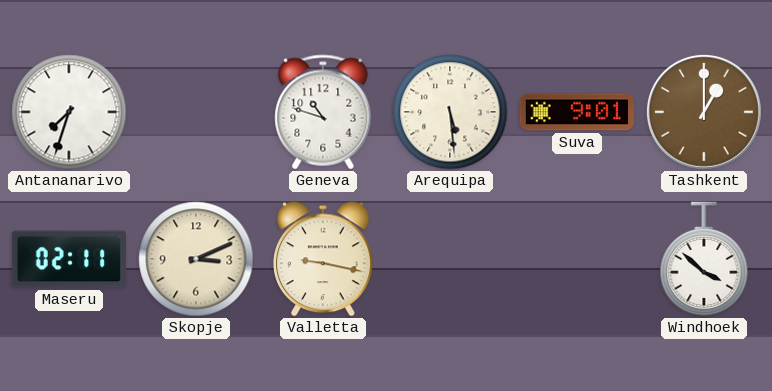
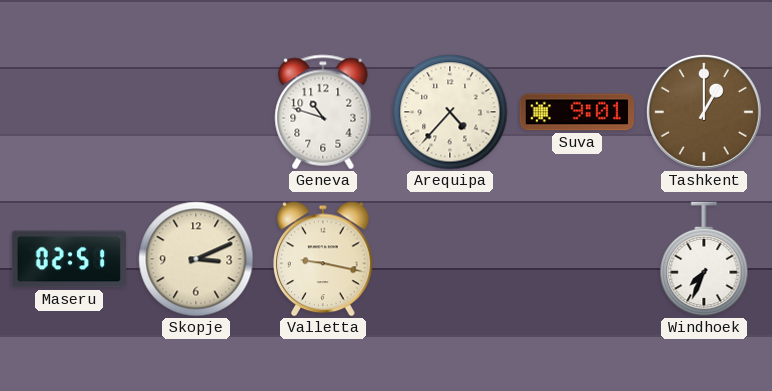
Antananarivo: 7:33 -> none
Arequipa: 5:29 -> 4:37
Maseru: 02:11 -> 02:51
Windhoek: 3:52 -> 7:34
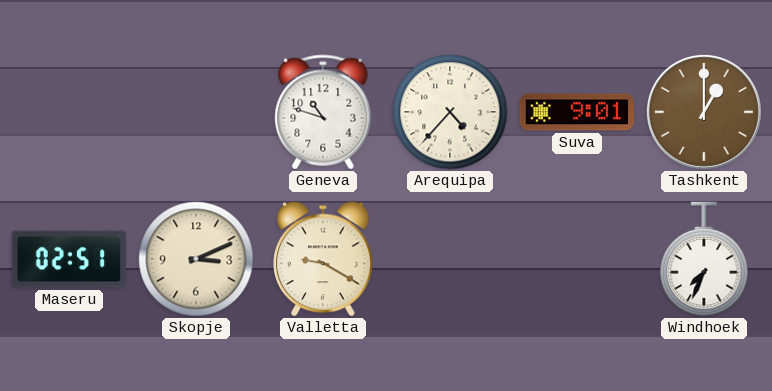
Valletta: 9:17 -> 9:20
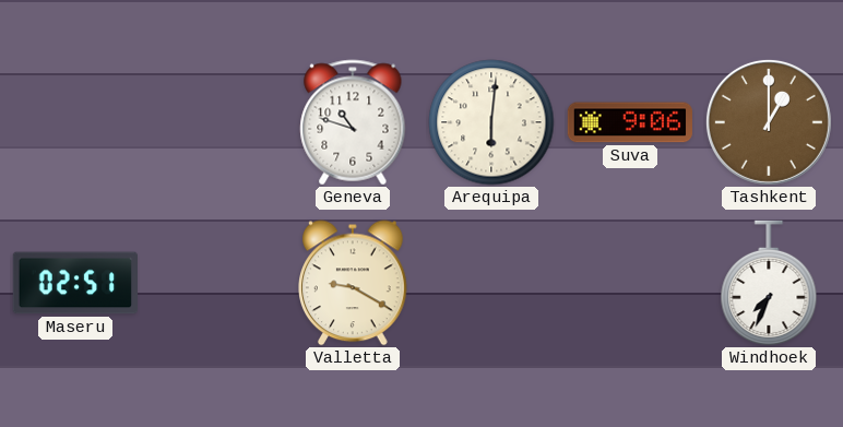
Arequipa: 4:37 -> 6:01
Suva: 9:01 -> 9:06
Skopje: 3:11 -> none
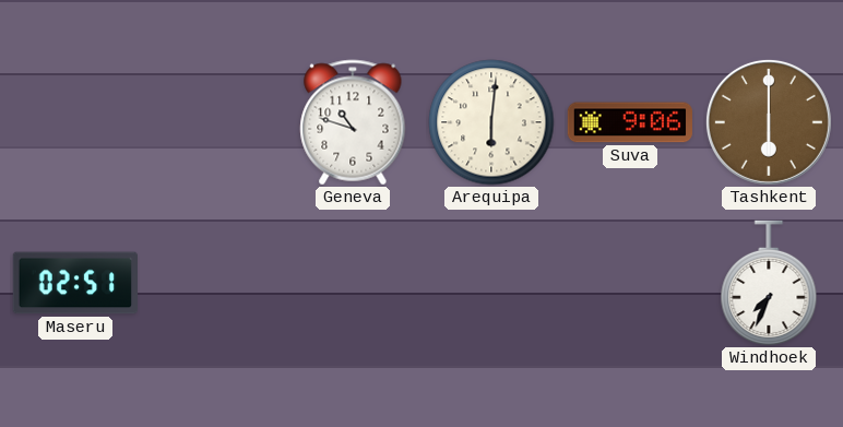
Tashkent: 1:00 -> 6:00
Valletta: 9:20 -> none
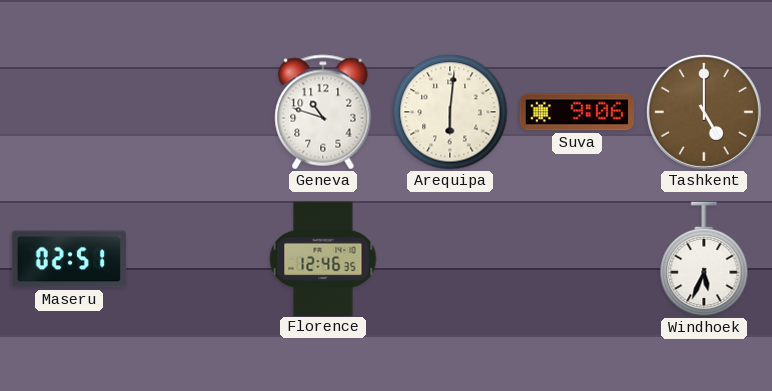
Tashkent: 6:00 -> 5:00
Florence: none -> 12:46
Windhoek: 7:34 -> 5:34
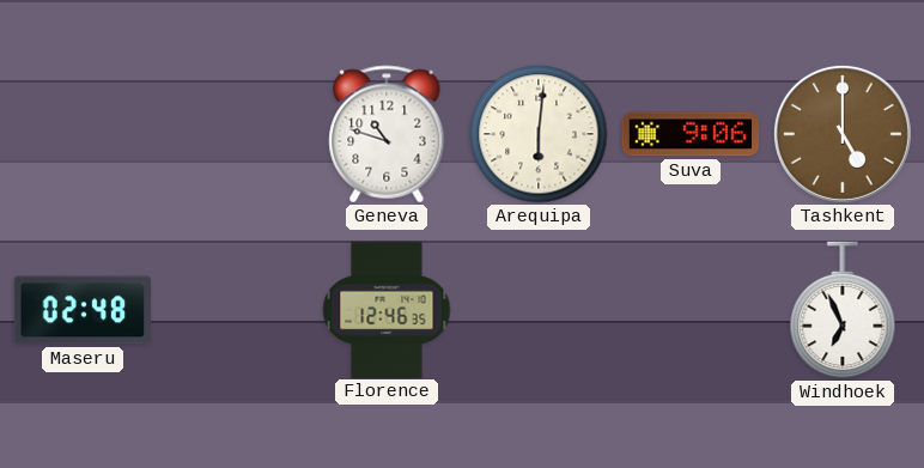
Maseru: 02:51 -> 02:48
Windhoek: 5:34 -> 6:56
